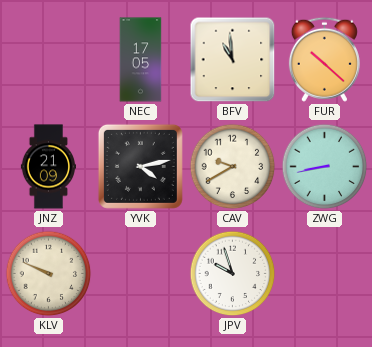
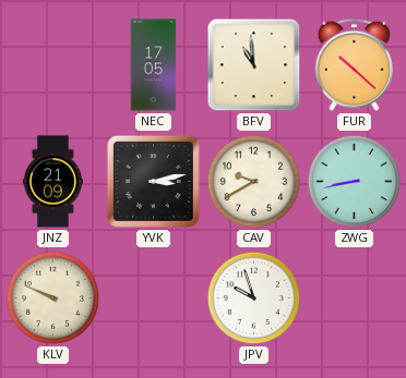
YVK: 4:13 -> 3:13
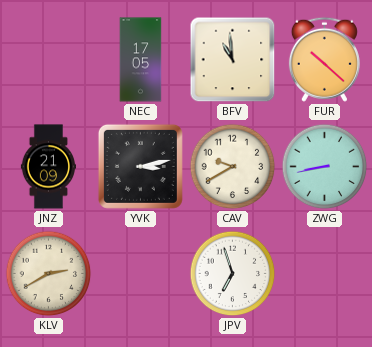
KLV: 9:49 -> 2:40
JPV: 9:57 -> 6:57
